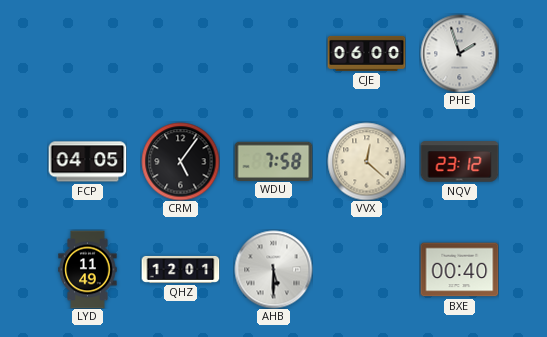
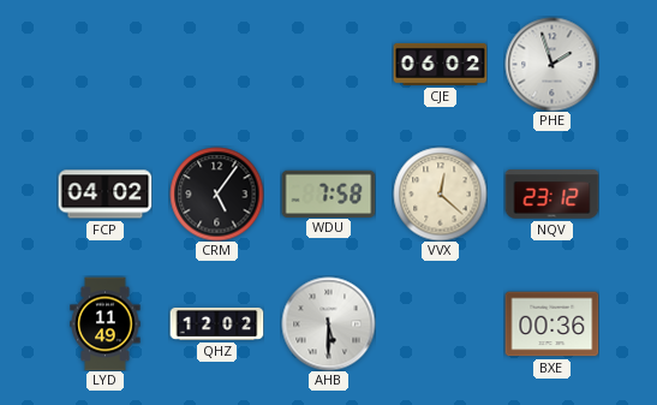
CJE: 06:00 -> 06:02
FCP: 04:05 -> 04:02
QHZ: 12:01 -> 12:02
BXE: 00:40 -> 00:36
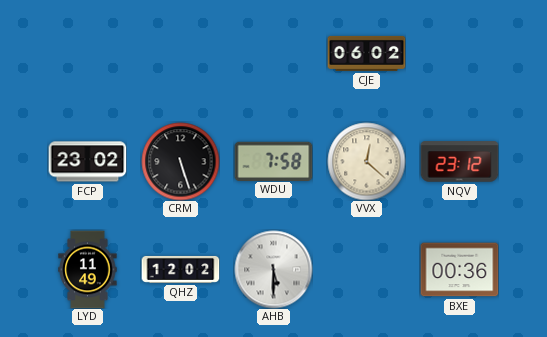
PHE: 1:57 -> none
FCP: 04:02 -> 23:02
CRM: 5:06 -> 5:27
